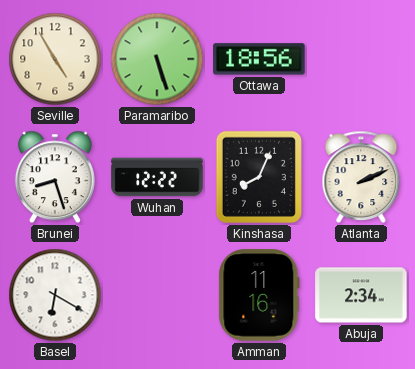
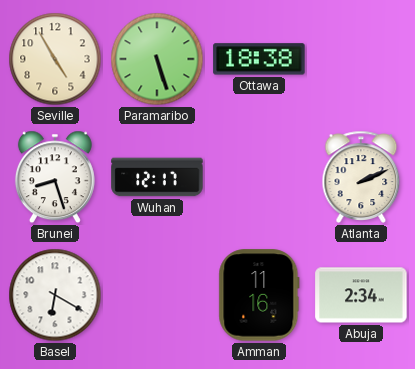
Ottawa: 18:56 -> 18:38
Wuhan: 12:22 -> 12:17
Kinshasa: 8:04 -> none
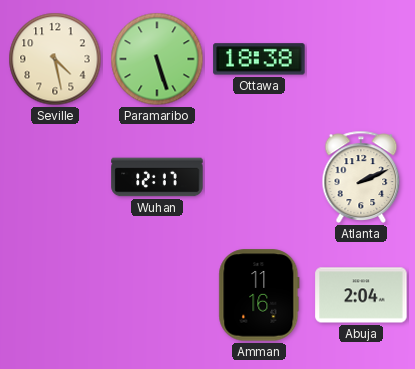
Seville: 4:55 -> 4:28
Brunei: 8:27 -> none
Basel: 6:20 -> none
Abuja: 2:34 -> 2:04
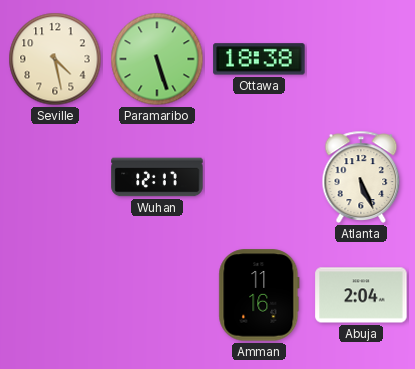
Atlanta: 2:11 -> 5:26
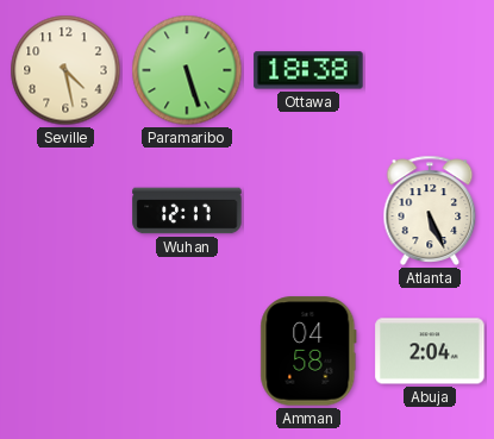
Amman: 11:16 -> 04:58
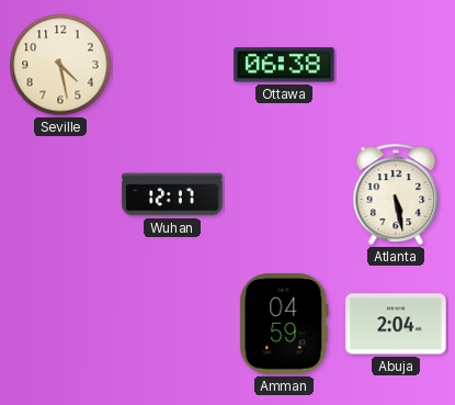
Paramaribo: 5:27 -> none
Ottawa: 18:38 -> 06:38
Atlanta: 5:26 -> 5:28
Amman: 04:58 -> 04:59
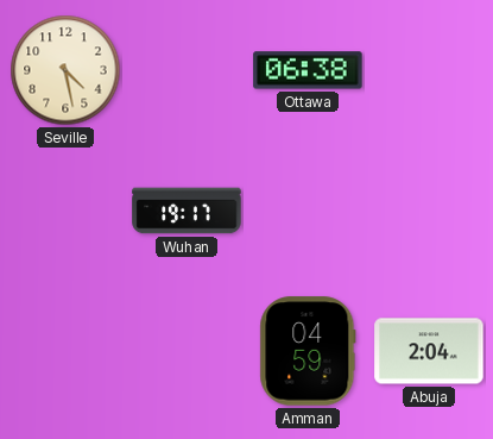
Wuhan: 12:17 -> 19:17
Atlanta: 5:28 -> none
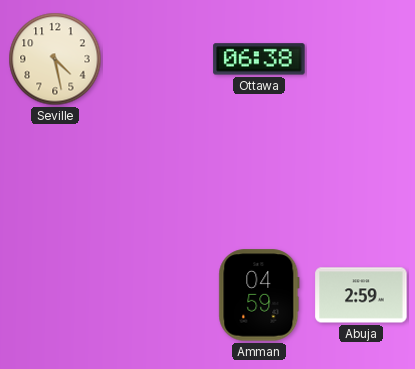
Wuhan: 19:17 -> none
Abuja: 2:04 -> 2:59
